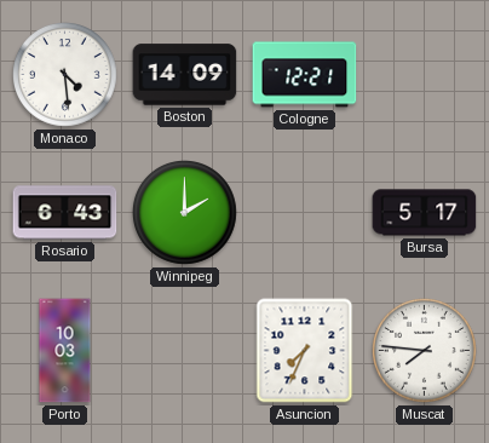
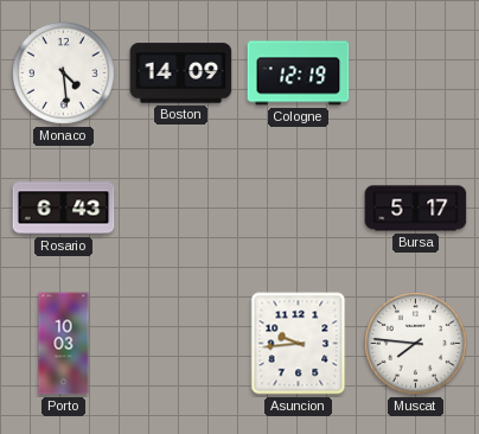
Cologne: 12:21 -> 12:19
Winnipeg: 2:00 -> none
Asuncion: 7:34 -> 9:44
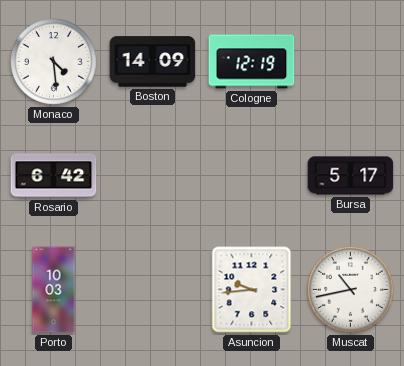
Rosario: 6:43 -> 6:42
Muscat: 7:46 -> 10:43
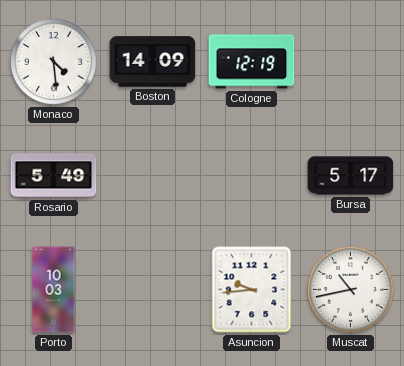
Rosario: 6:42 -> 5:49
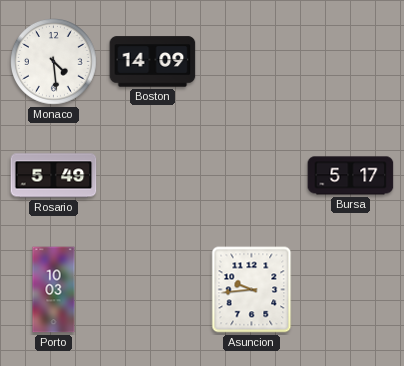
Cologne: 12:19 -> none
Muscat: 10:43 -> none
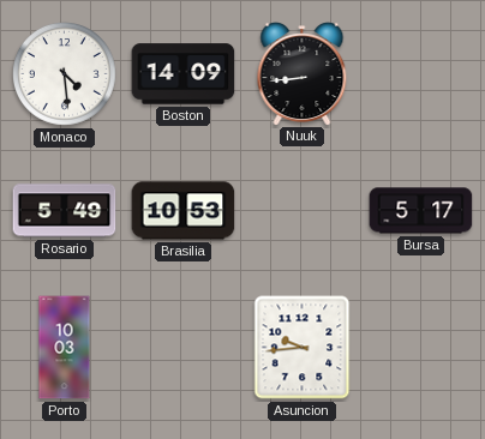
Nuuk: none -> 8:44
Brasilia: none -> 10:53
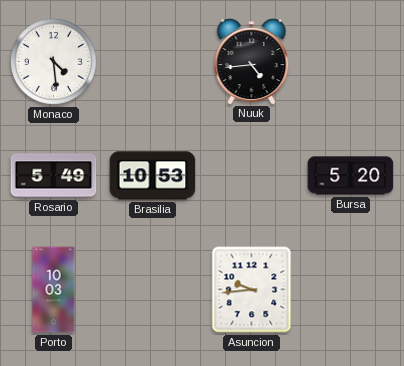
Boston: 14:09 -> none
Nuuk: 8:44 -> 4:44
Bursa: 5:17 -> 5:20
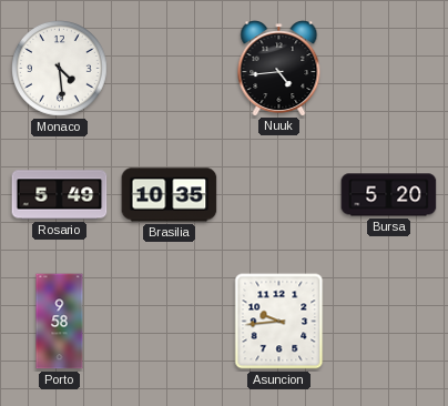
Brasilia: 10:53 -> 10:35
Porto: 10:03 -> 9:58
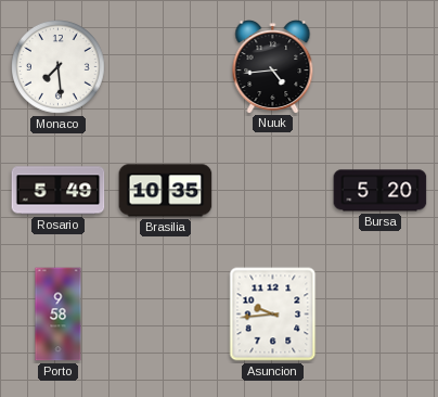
Monaco: 4:29 -> 7:29
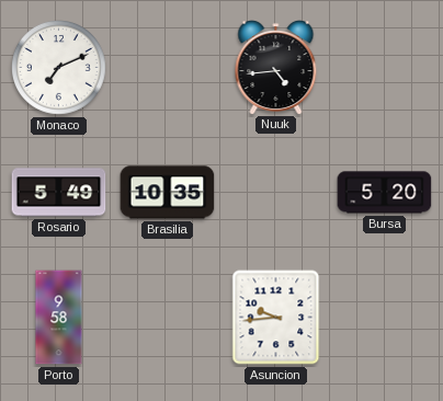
Monaco: 7:29 -> 7:11
